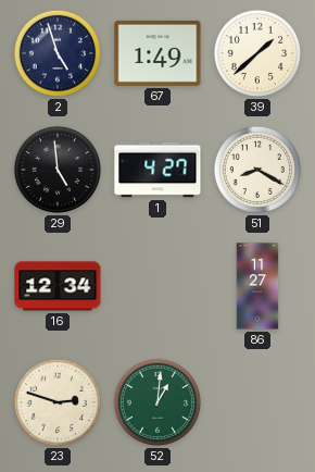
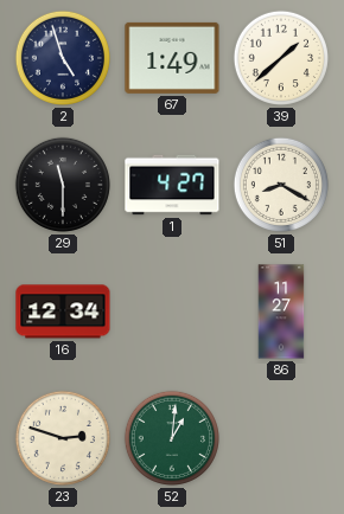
29: 4:59 -> 11:30
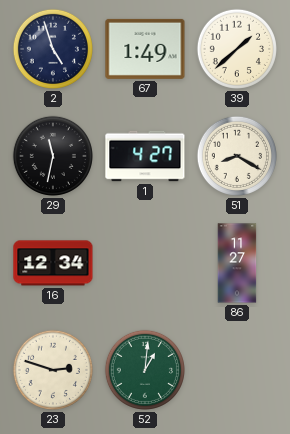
29: 11:30 -> 11:32
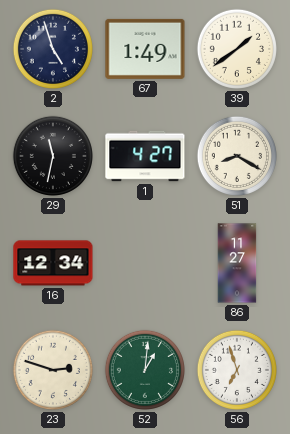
39: 1:38 -> 1:39
56: none -> 6:57
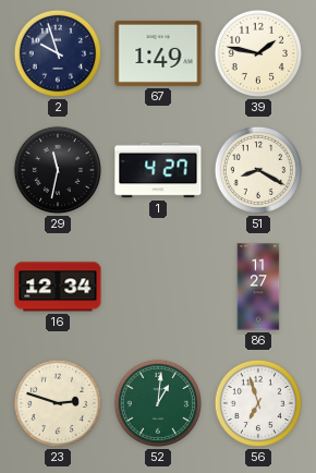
2: 4:57 -> 9:57
39: 1:39 -> 1:47
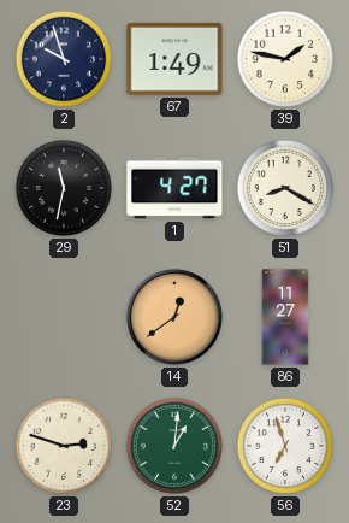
16: 12:34 -> none
14: none -> 12:39
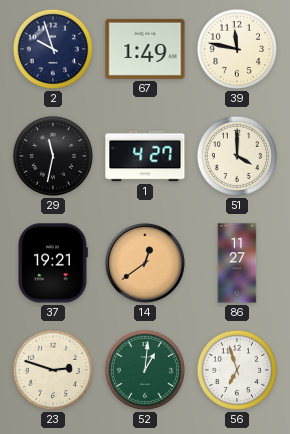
39: 1:47 -> 11:47
51: 8:20 -> 4:00
37: none -> 19:21
